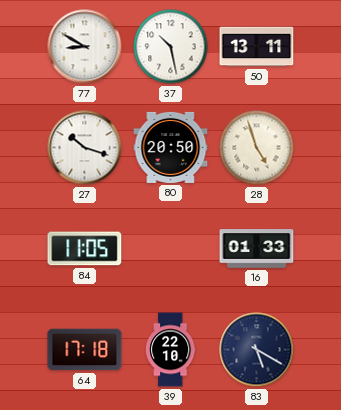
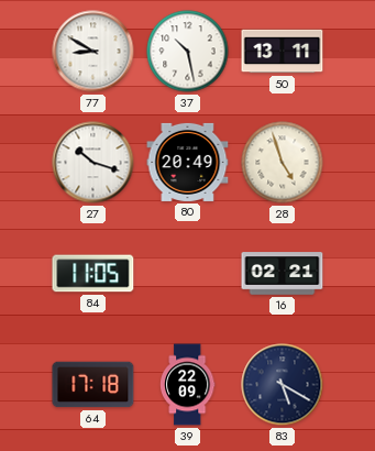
80: 20:50 -> 20:49
16: 01:33 -> 02:21
39: 22:10 -> 22:09
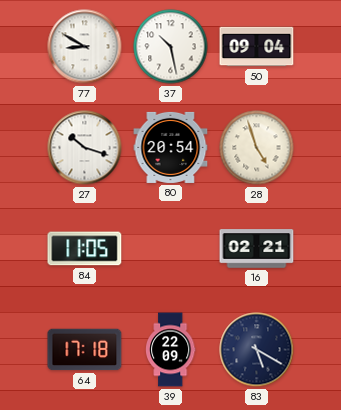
50: 13:11 -> 09:04
80: 20:49 -> 20:54
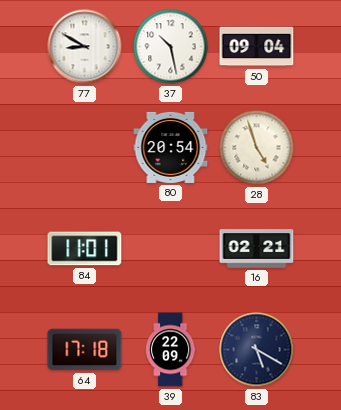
27: 10:18 -> none
84: 11:05 -> 11:01
